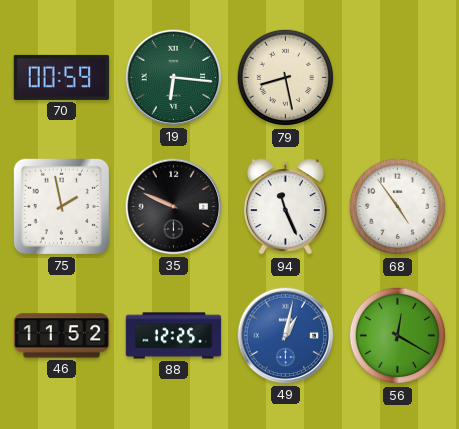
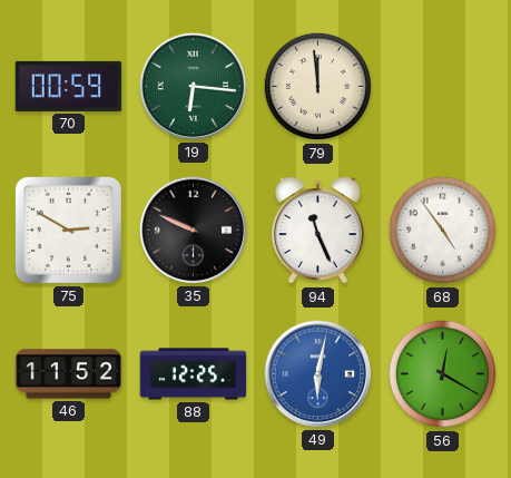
79: 8:28 -> 11:59
75: 1:58 -> 2:50
49: 1:02 -> 6:02
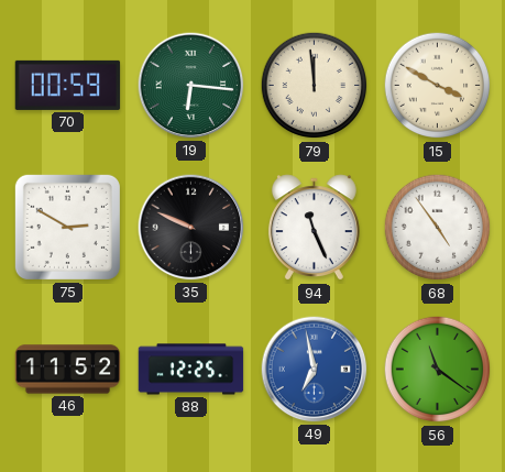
15: none -> 3:50
49: 6:02 -> 6:58
56: 12:20 -> 11:21
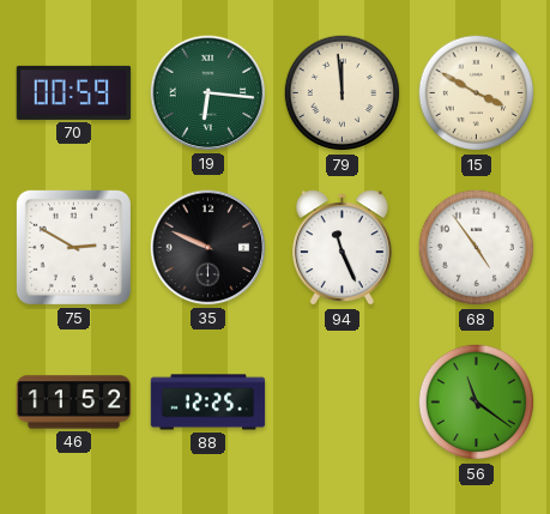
49: 6:58 -> none
